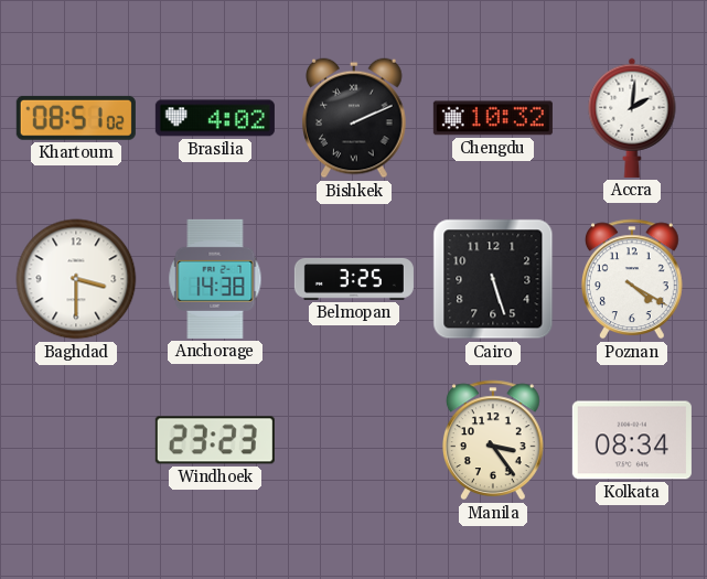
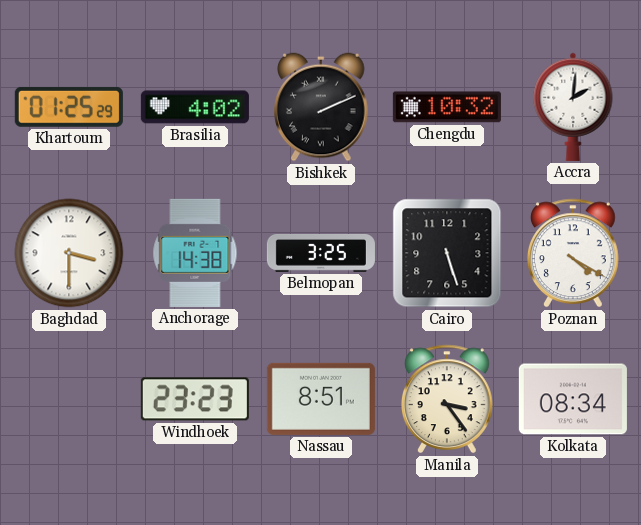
Khartoum: 08:51 -> 01:25
Nassau: none -> 8:51
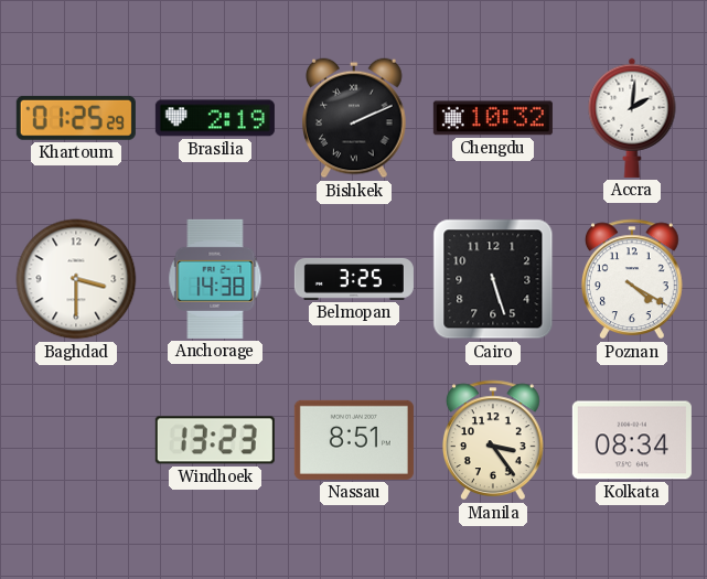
Brasilia: 4:02 -> 2:19
Windhoek: 23:23 -> 13:23
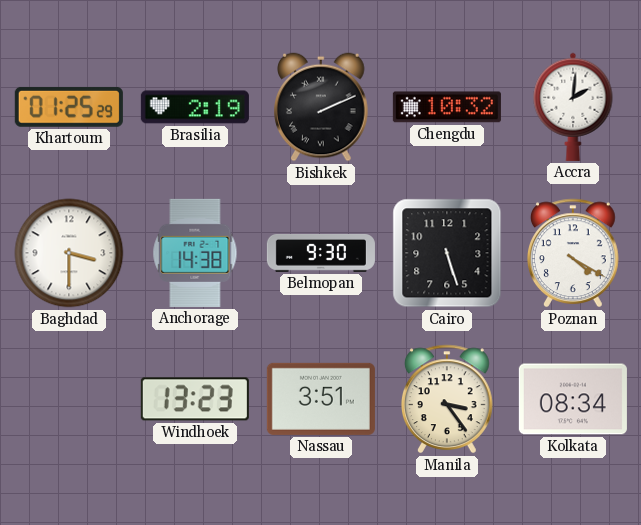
Belmopan: 3:25 -> 9:30
Nassau: 8:51 -> 3:51
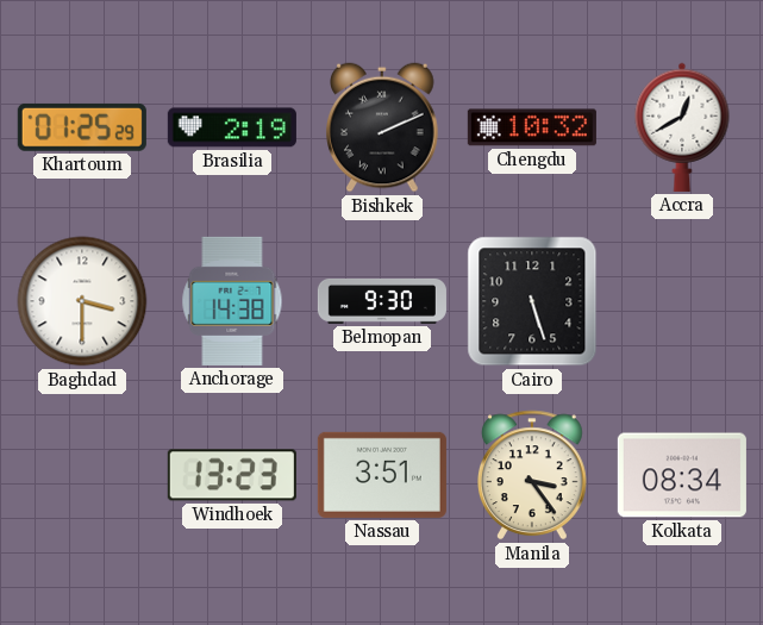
Accra: 2:01 -> 12:40
Poznan: 4:20 -> none
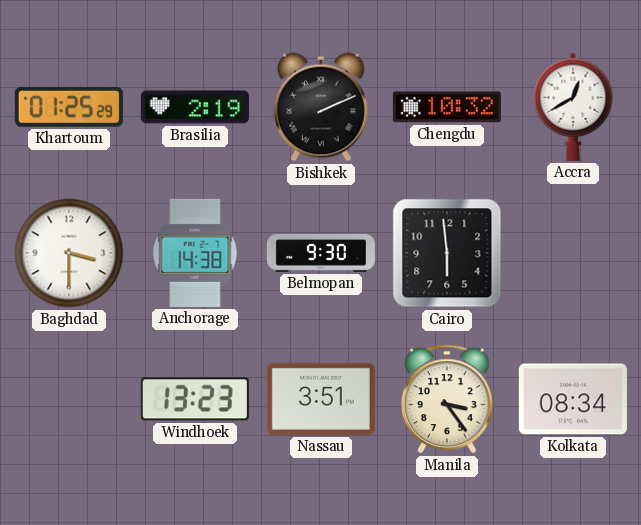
Cairo: 5:27 -> 5:59
